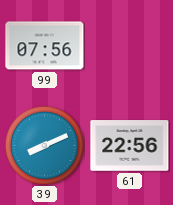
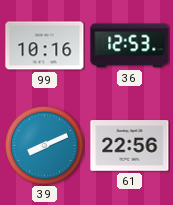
99: 07:56 -> 10:16
36: none -> 12:53
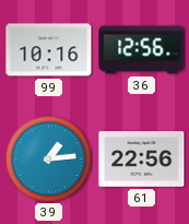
36: 12:53 -> 12:56
39: 8:11 -> 1:14
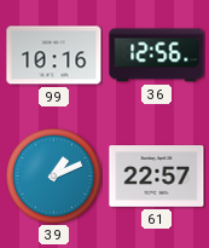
39: 1:14 -> 1:11
61: 22:56 -> 22:57
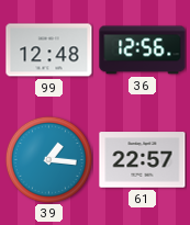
99: 10:16 -> 12:48
39: 1:11 -> 1:16
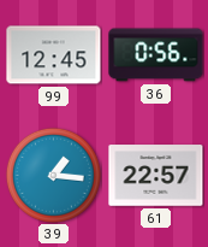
99: 12:48 -> 12:45
36: 12:56 -> 0:56
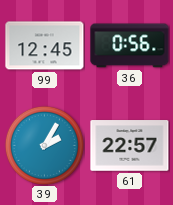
39: 1:16 -> 2:05
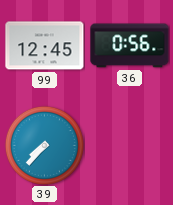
39: 2:05 -> 7:37
61: 22:57 -> none
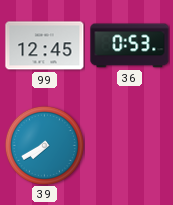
36: 0:56 -> 0:53
39: 7:37 -> 7:40
